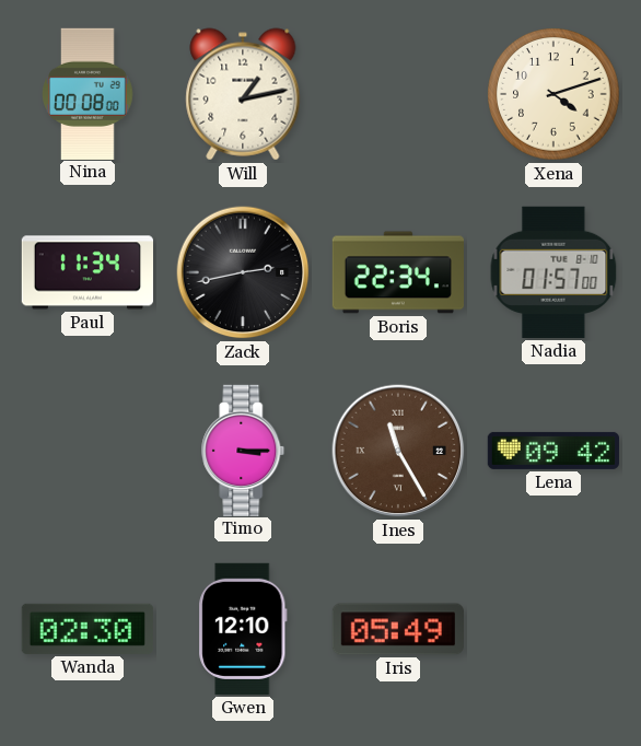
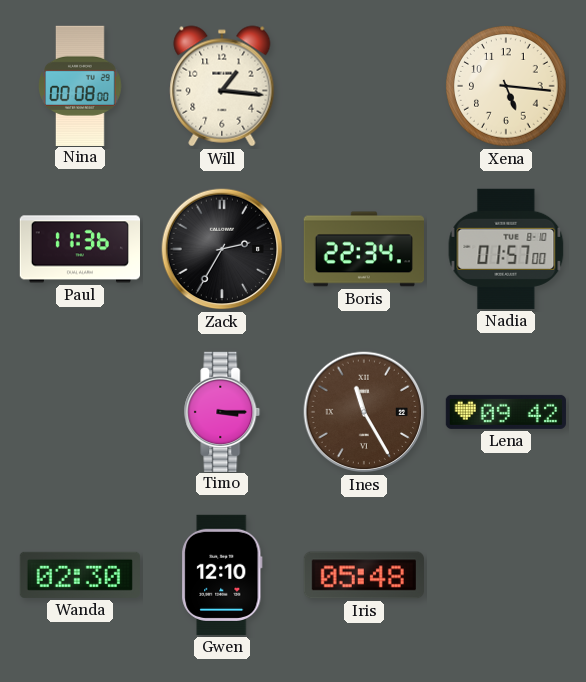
Will: 1:13 -> 1:16
Xena: 4:12 -> 5:16
Paul: 11:34 -> 11:36
Zack: 2:43 -> 2:35
Iris: 05:49 -> 05:48
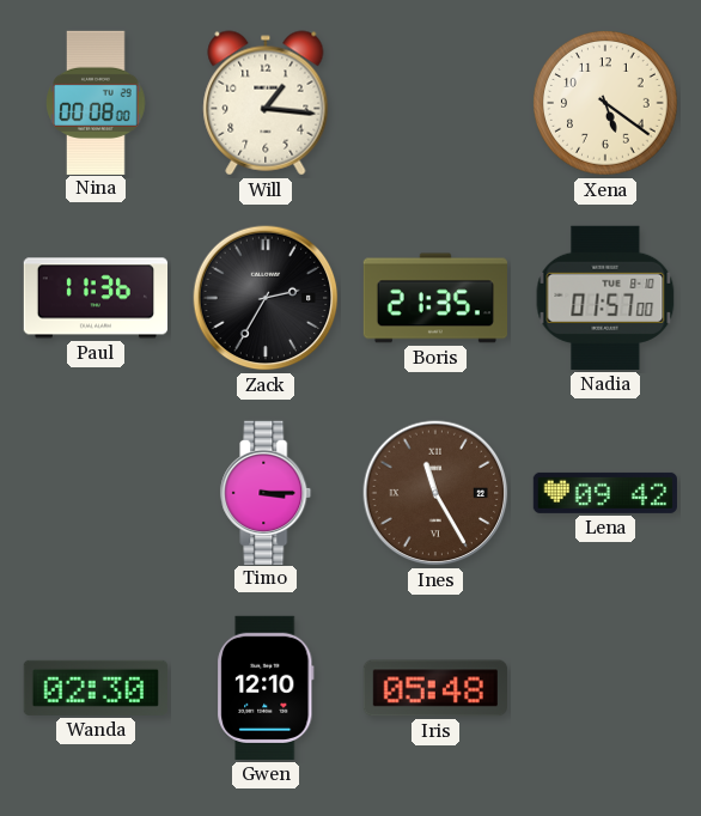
Xena: 5:16 -> 5:21
Boris: 22:34 -> 21:35
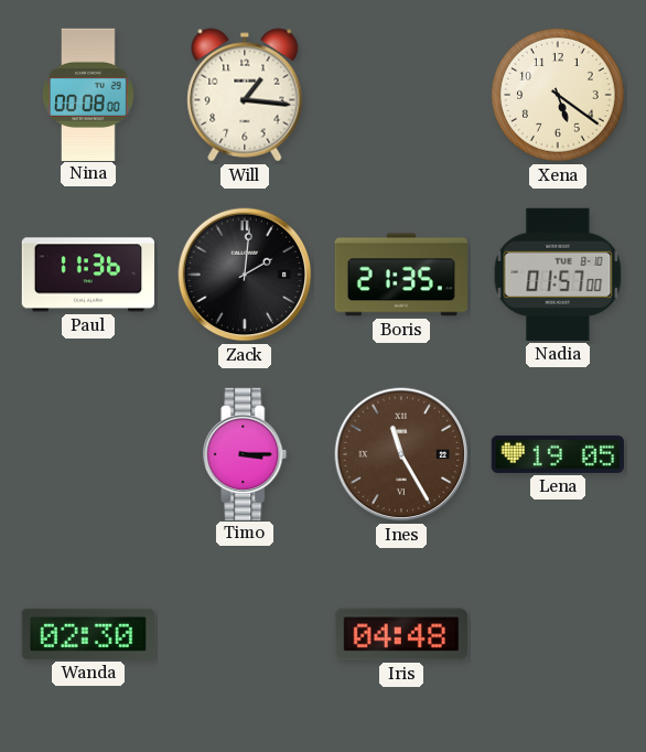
Zack: 2:35 -> 2:01
Lena: 09:42 -> 19:05
Gwen: 12:10 -> none
Iris: 05:48 -> 04:48
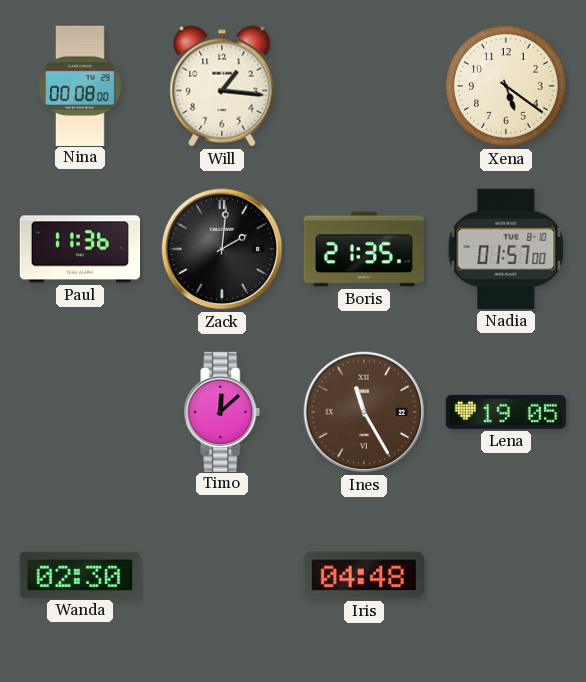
Timo: 3:15 -> 12:08
